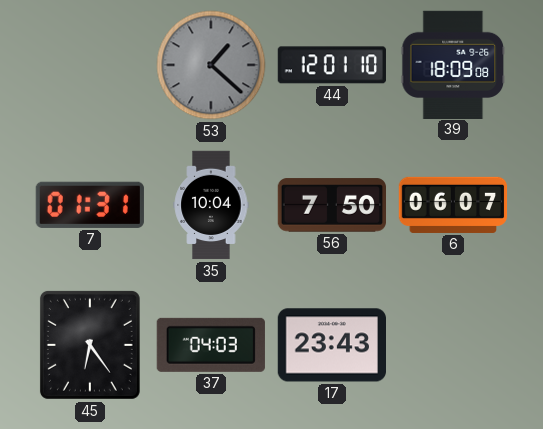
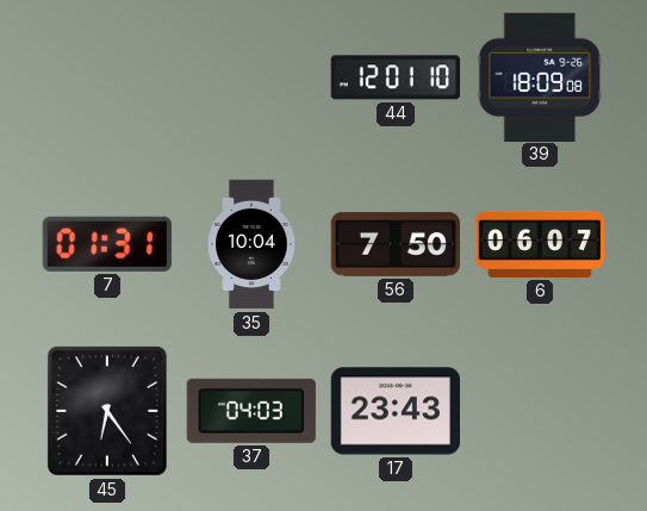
53: 1:22 -> none
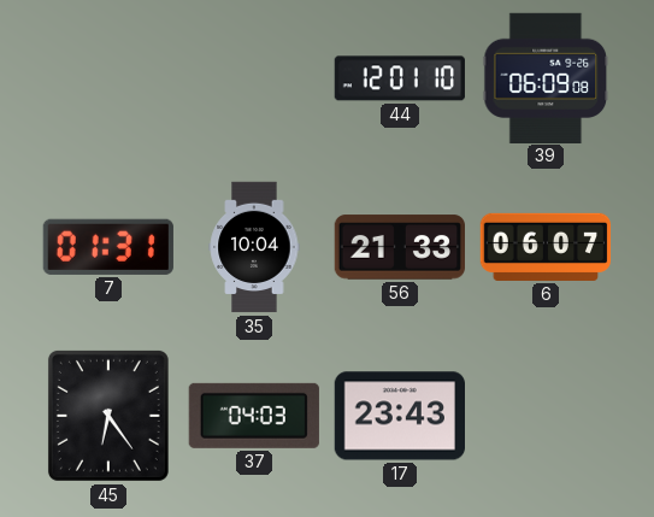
39: 18:09 -> 06:09
56: 7:50 -> 21:33
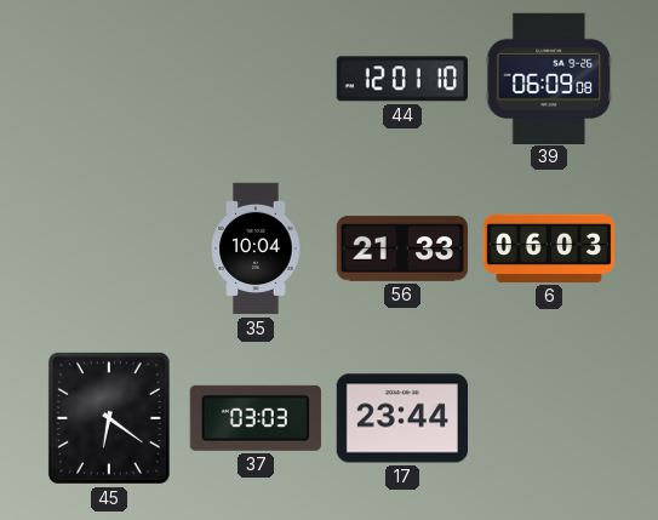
7: 01:31 -> none
6: 06:07 -> 06:03
45: 6:24 -> 6:21
37: 04:03 -> 03:03
17: 23:43 -> 23:44
